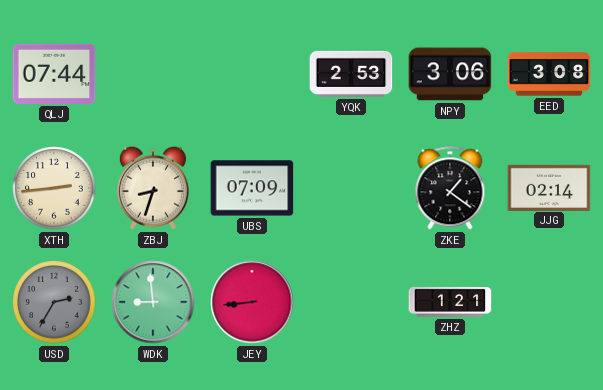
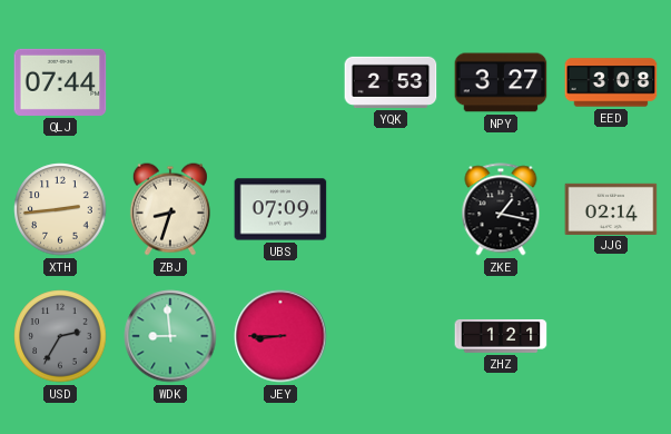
NPY: 3:06 -> 3:27
ZKE: 1:21 -> 1:17
JEY: 8:44 -> 8:45
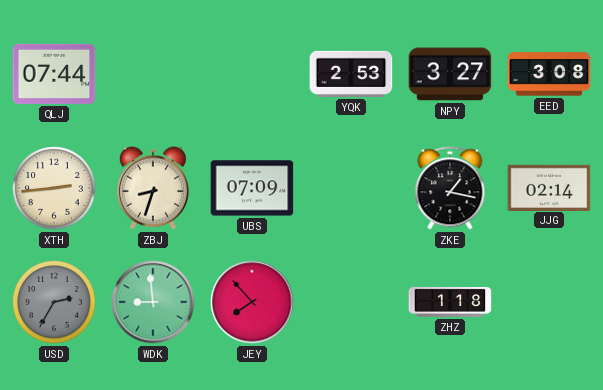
JEY: 8:45 -> 7:53
ZHZ: 1:21 -> 1:18
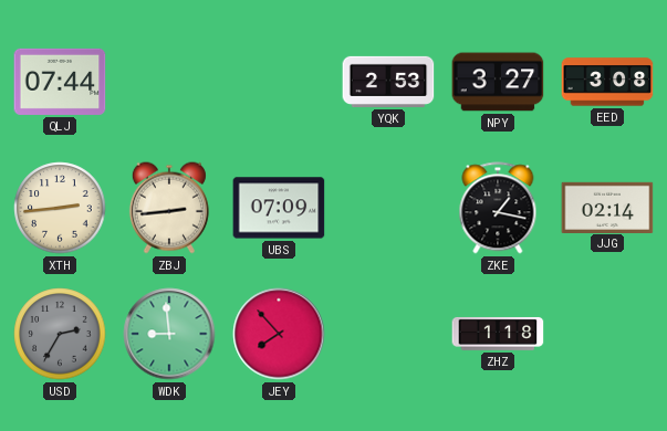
ZBJ: 8:33 -> 2:44
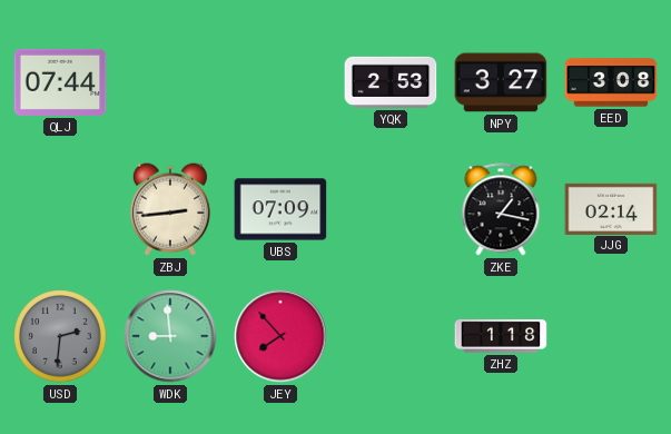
XTH: 2:44 -> none
USD: 2:35 -> 2:31
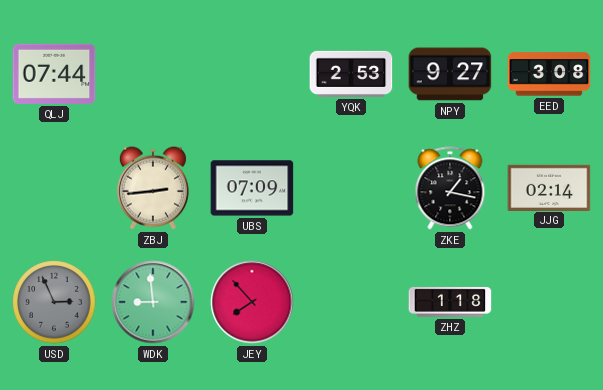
NPY: 3:27 -> 9:27
USD: 2:31 -> 2:56
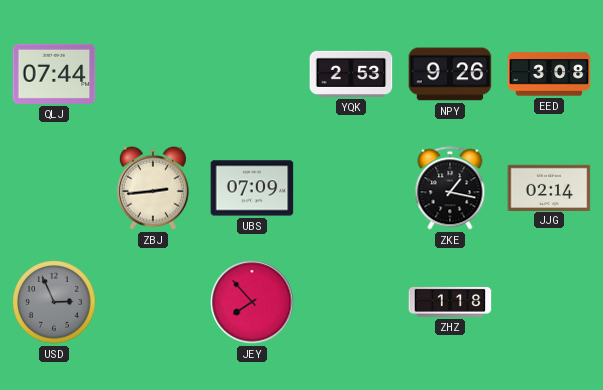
NPY: 9:27 -> 9:26
WDK: 8:59 -> none
